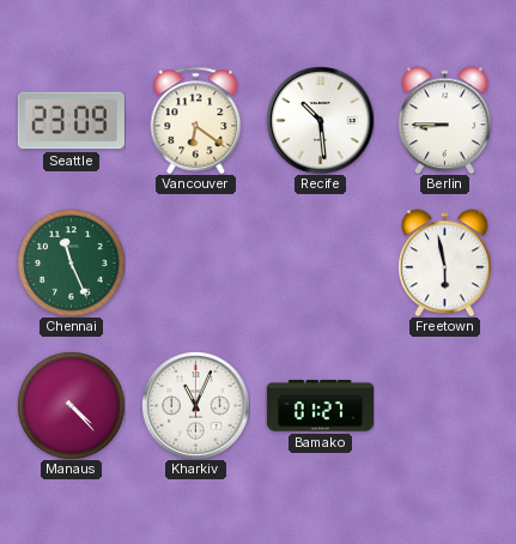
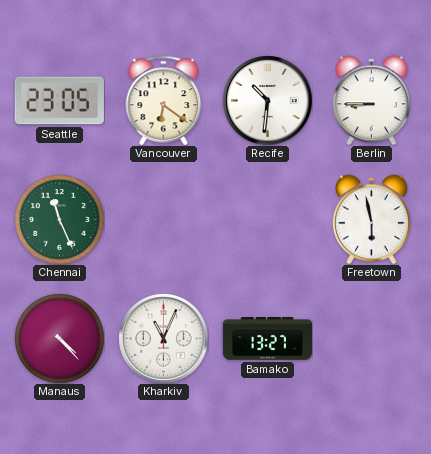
Seattle: 23:09 -> 23:05
Recife: 10:29 -> 10:31
Bamako: 01:27 -> 13:27
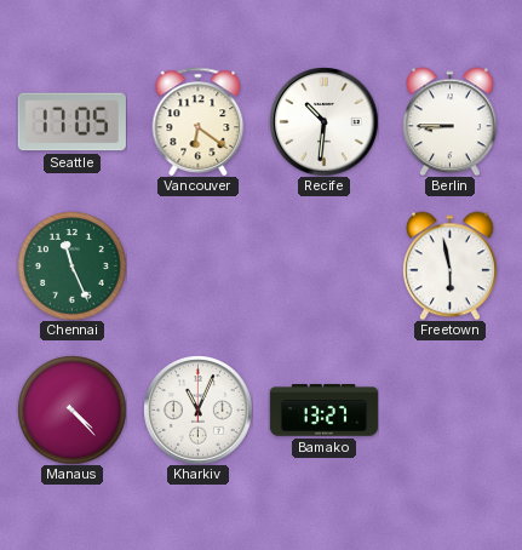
Seattle: 23:05 -> 17:05
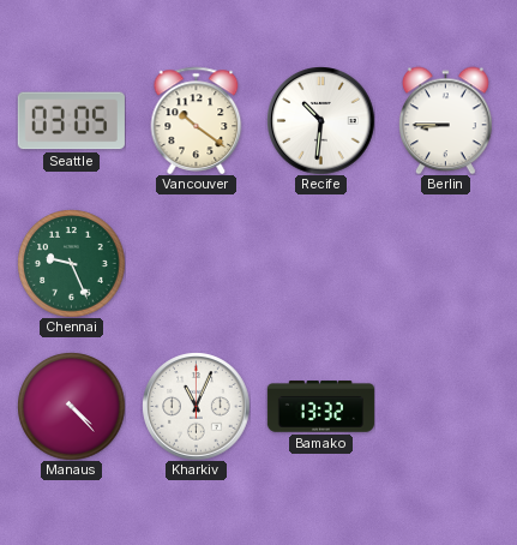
Seattle: 17:05 -> 03:05
Vancouver: 6:21 -> 10:21
Chennai: 11:26 -> 9:26
Freetown: 5:58 -> none
Bamako: 13:27 -> 13:32
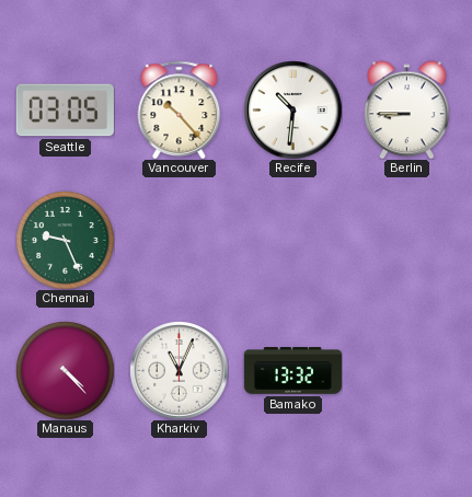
Vancouver: 10:21 -> 10:23
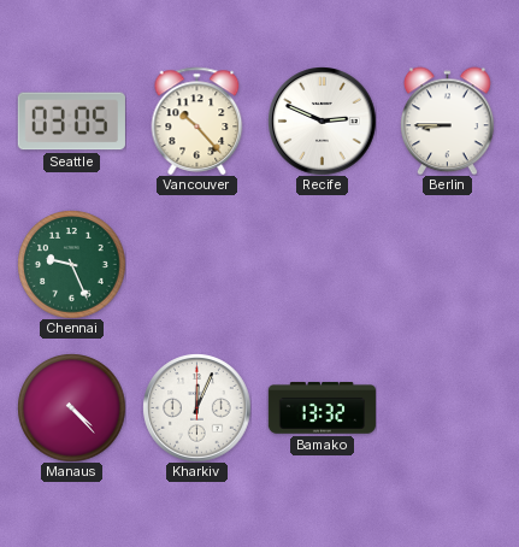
Recife: 10:31 -> 2:49
Kharkiv: 11:04 -> 12:04
